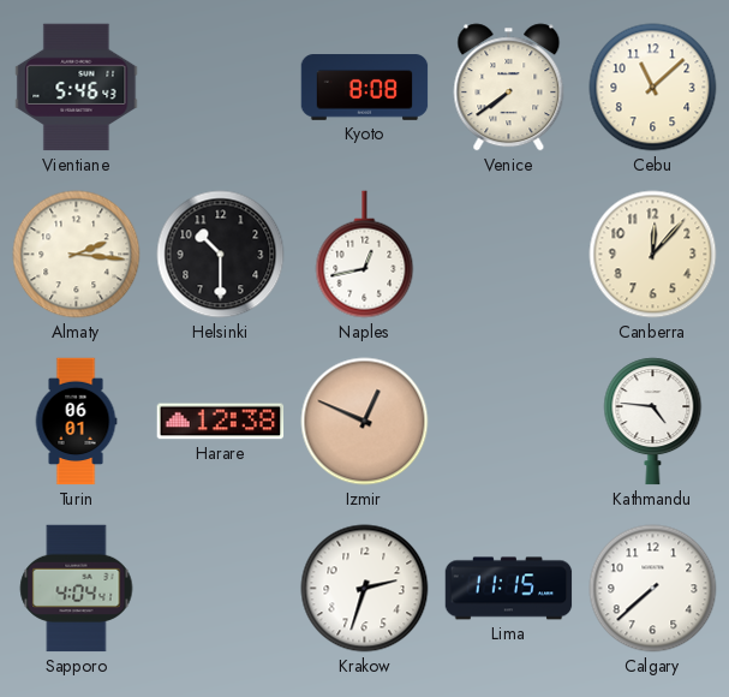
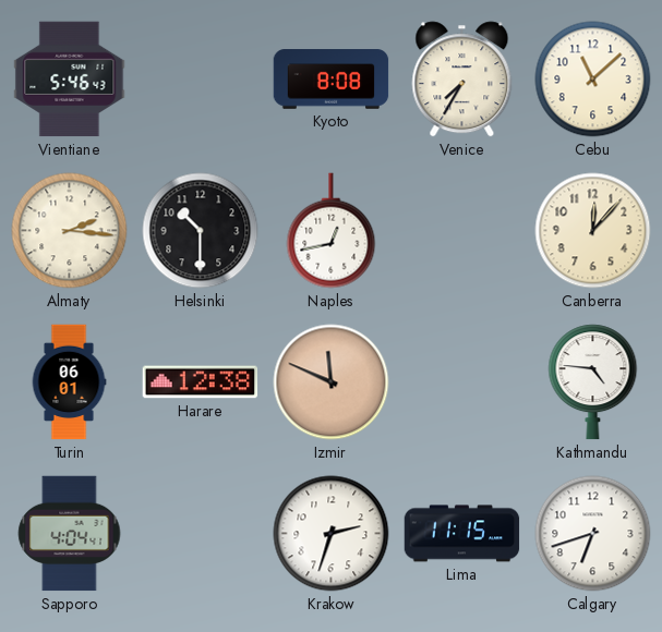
Venice: 7:39 -> 7:35
Izmir: 12:49 -> 11:49
Calgary: 7:38 -> 6:42
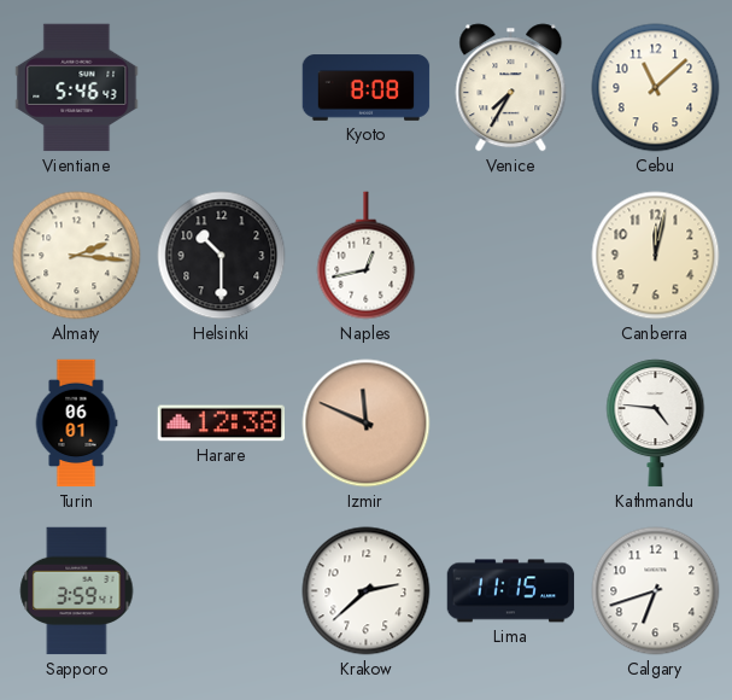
Canberra: 12:07 -> 12:02
Sapporo: 4:04 -> 3:59
Krakow: 2:33 -> 2:38
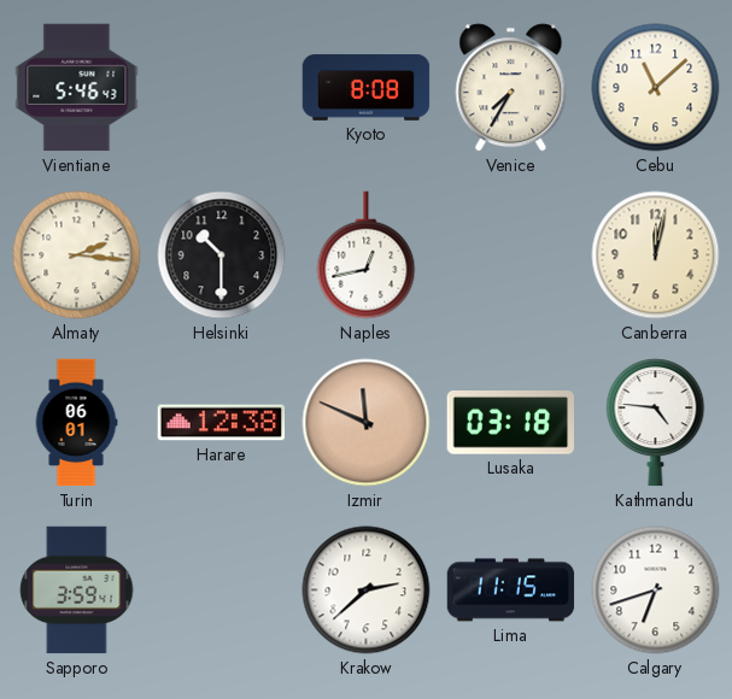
Lusaka: none -> 03:18
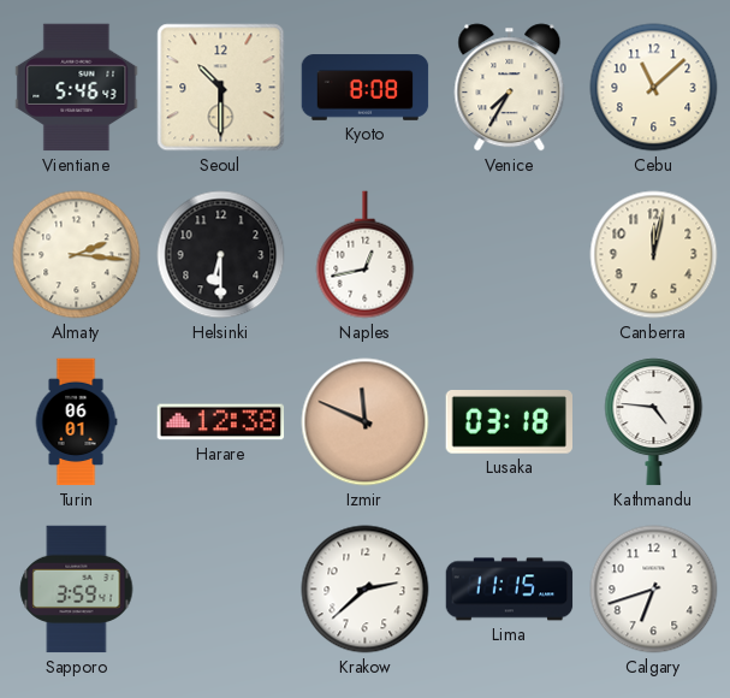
Seoul: none -> 10:30
Helsinki: 10:30 -> 6:30
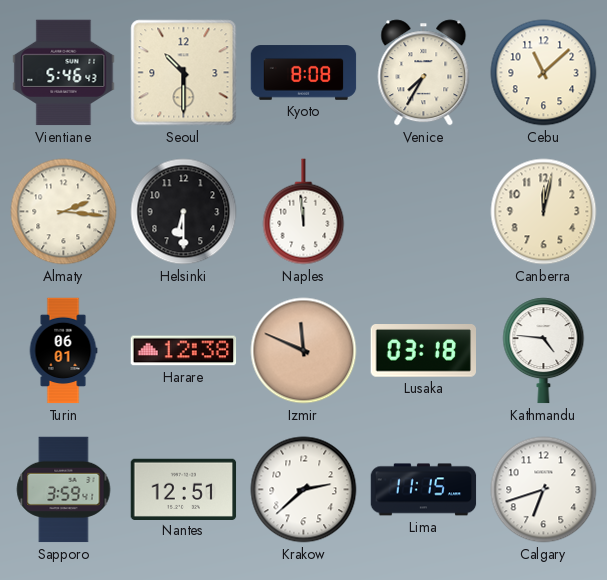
Naples: 12:43 -> 11:59
Nantes: none -> 12:51
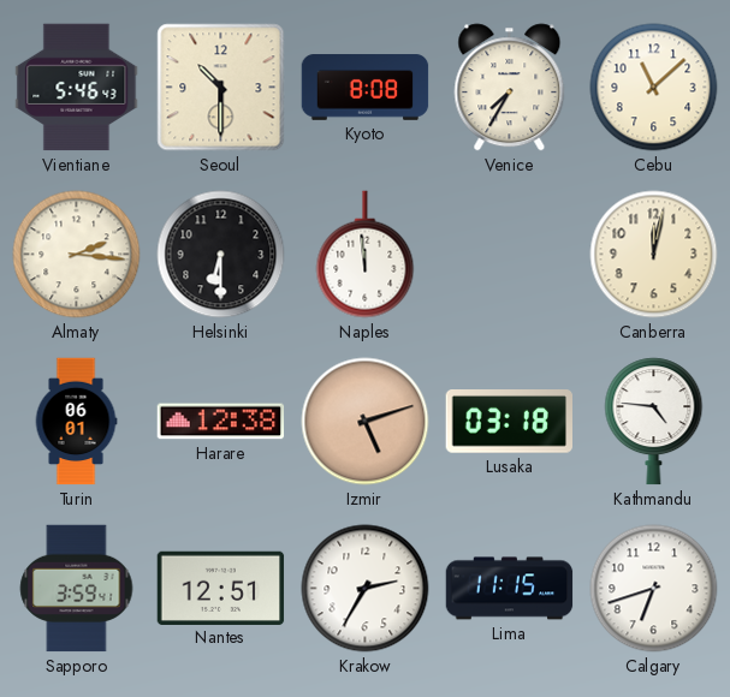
Izmir: 11:49 -> 5:12
Krakow: 2:38 -> 2:35
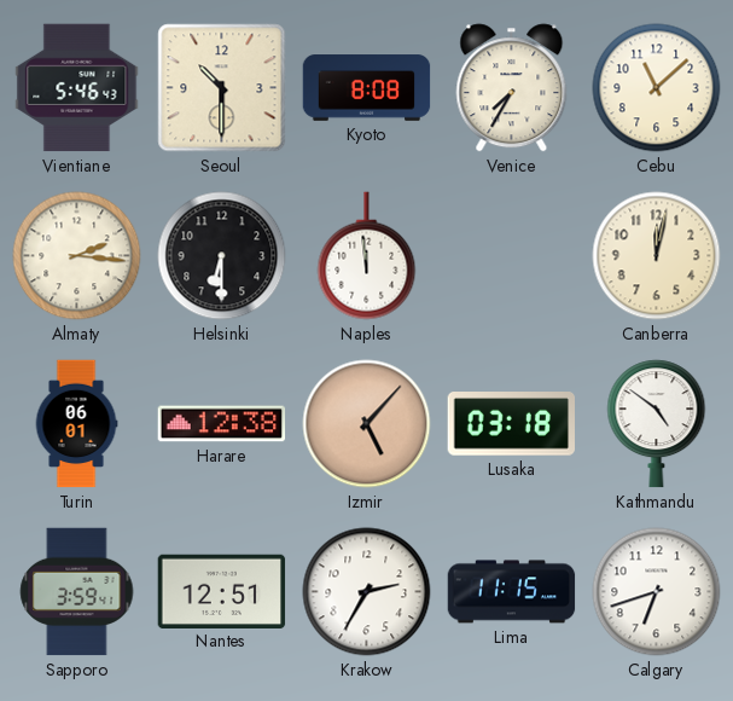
Izmir: 5:12 -> 5:07
Kathmandu: 4:46 -> 4:51
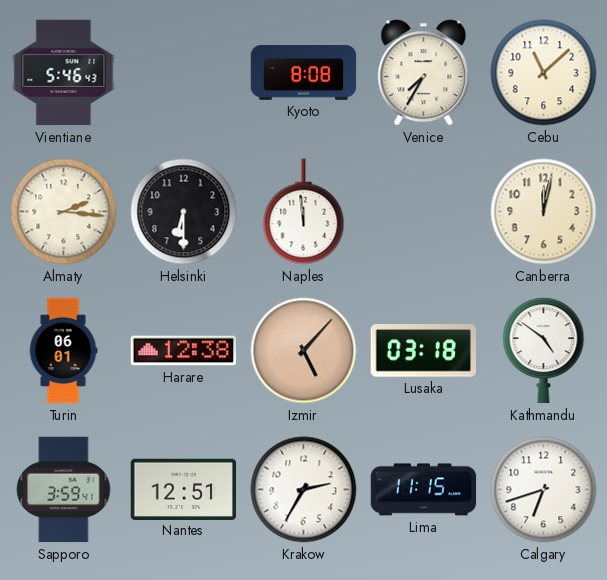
Seoul: 10:30 -> none
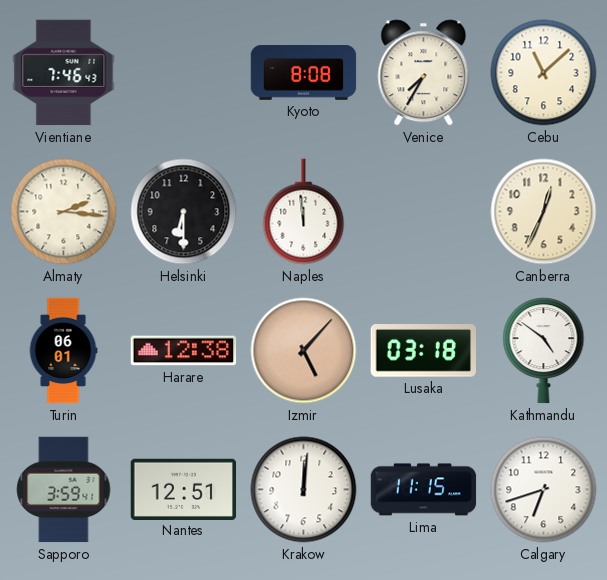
Vientiane: 5:46 -> 7:46
Canberra: 12:02 -> 12:34
Krakow: 2:35 -> 12:01
